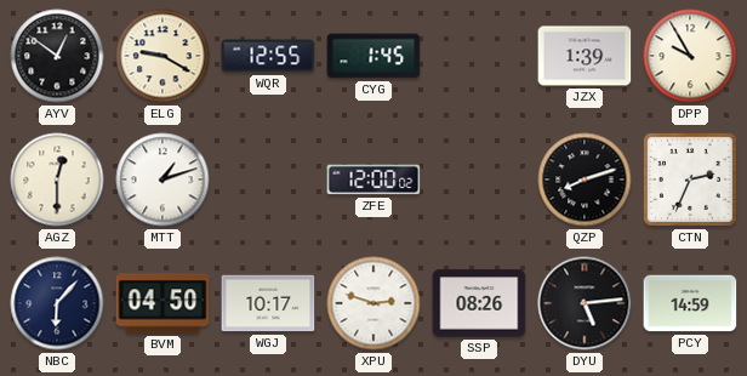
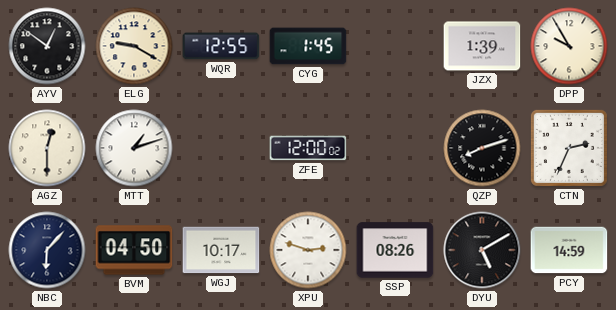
DYU: 5:14 -> 5:10
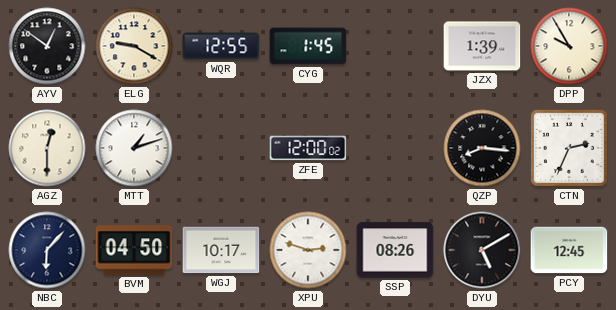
QZP: 8:12 -> 8:16
PCY: 14:59 -> 12:45
